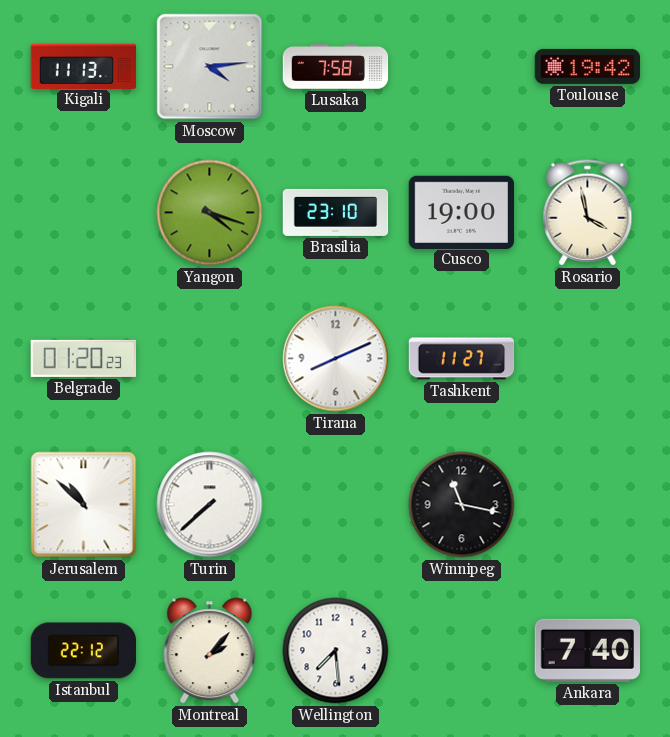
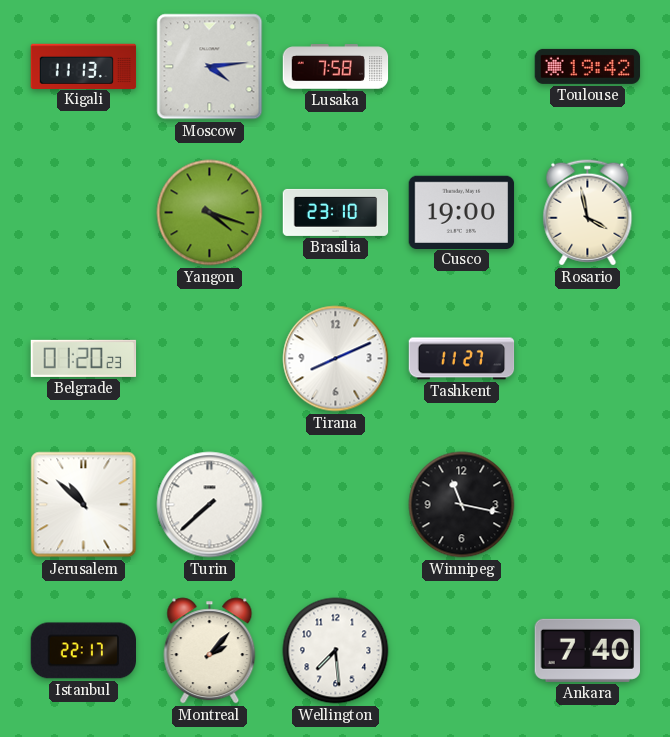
Istanbul: 22:12 -> 22:17
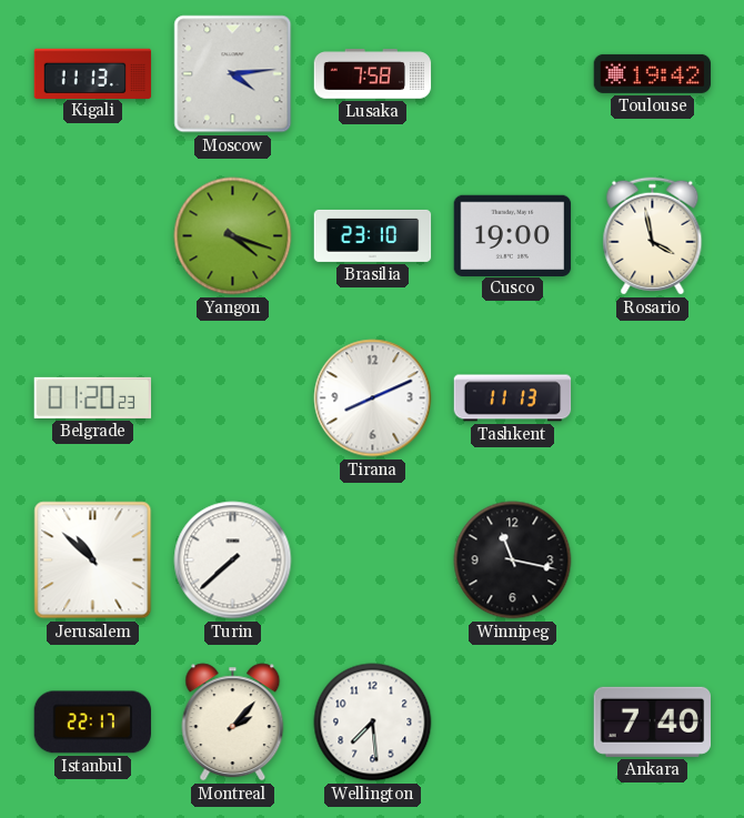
Tashkent: 11:27 -> 11:13
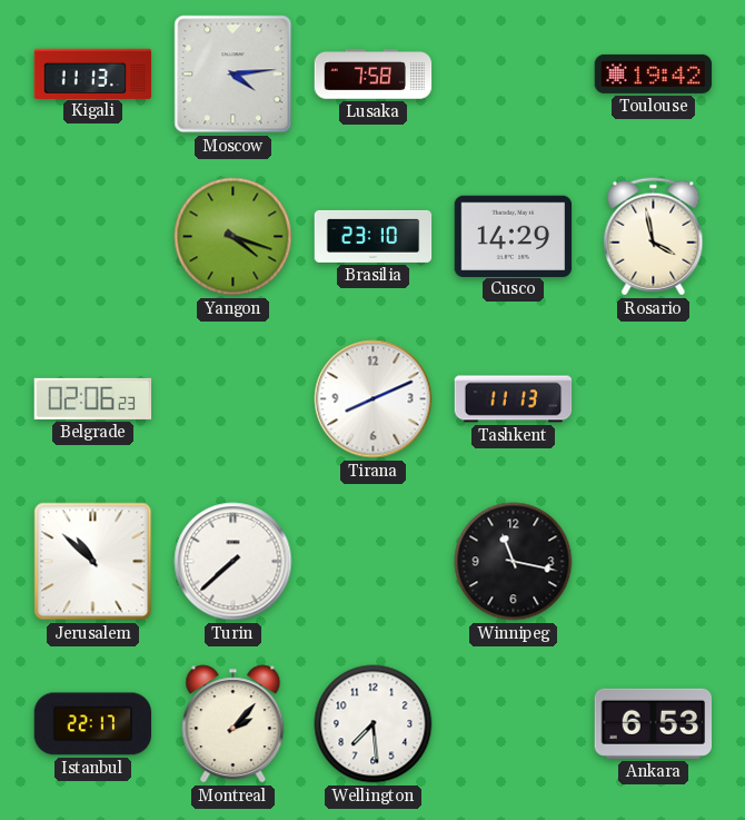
Cusco: 19:00 -> 14:29
Belgrade: 01:20 -> 02:06
Ankara: 7:40 -> 6:53
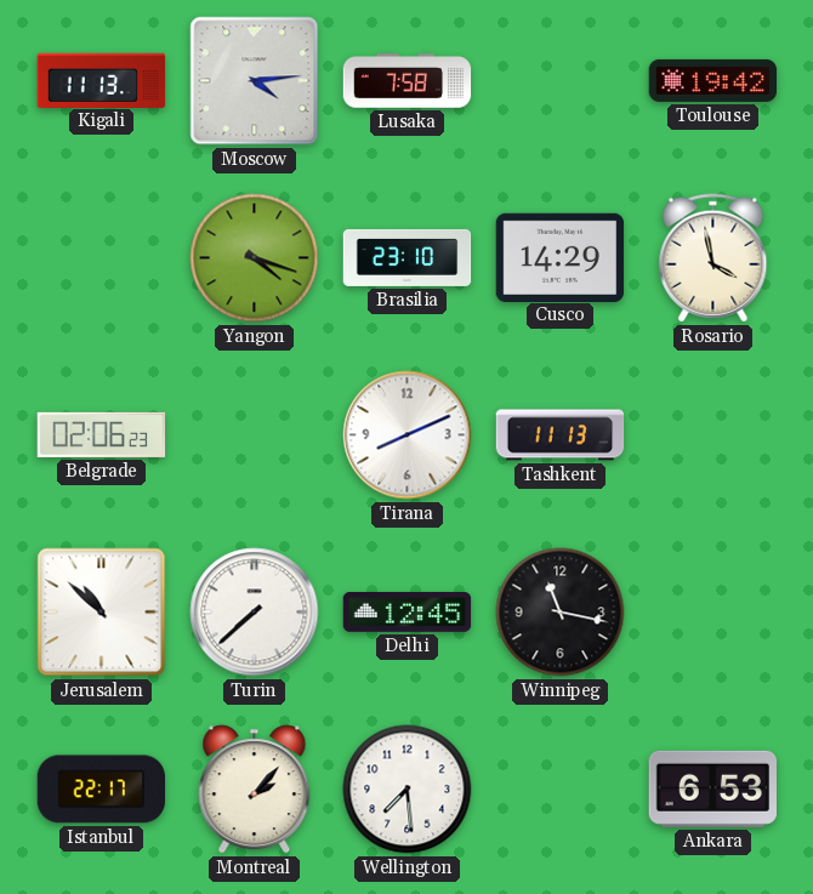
Delhi: none -> 12:45
